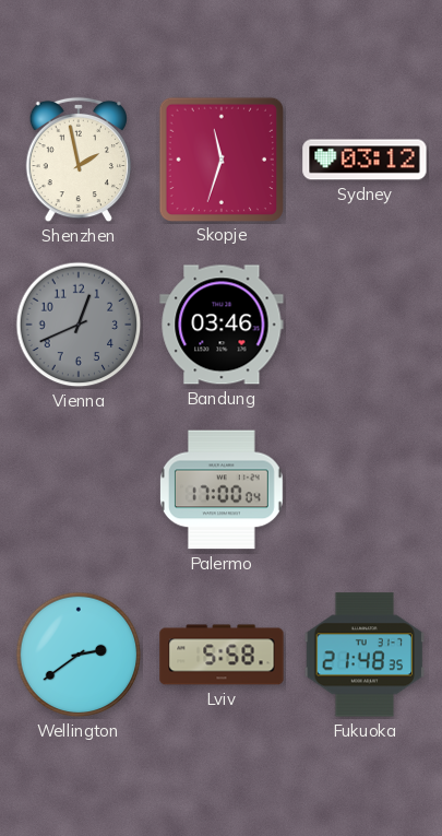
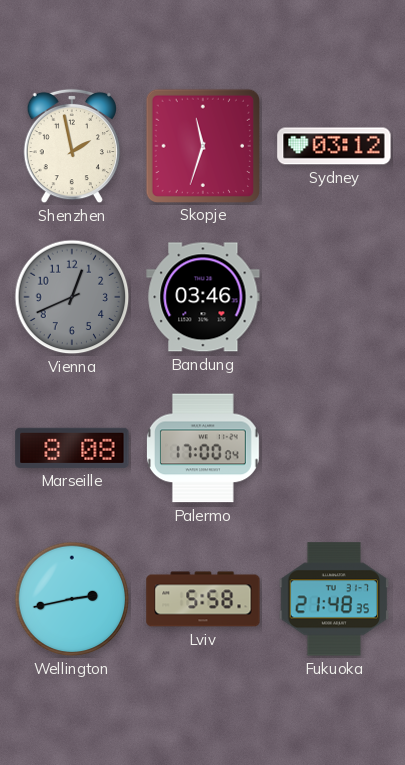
Marseille: none -> 8:08
Wellington: 2:39 -> 2:43
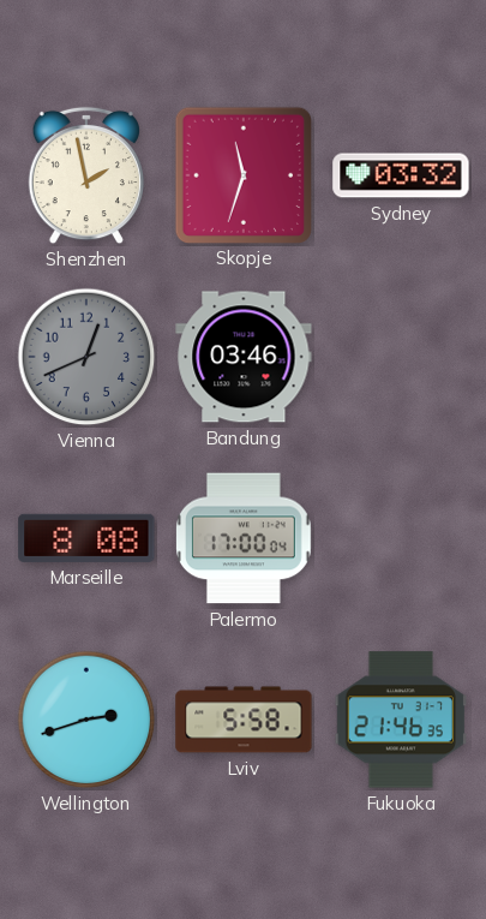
Sydney: 03:12 -> 03:32
Wellington: 2:43 -> 2:42
Fukuoka: 21:48 -> 21:46
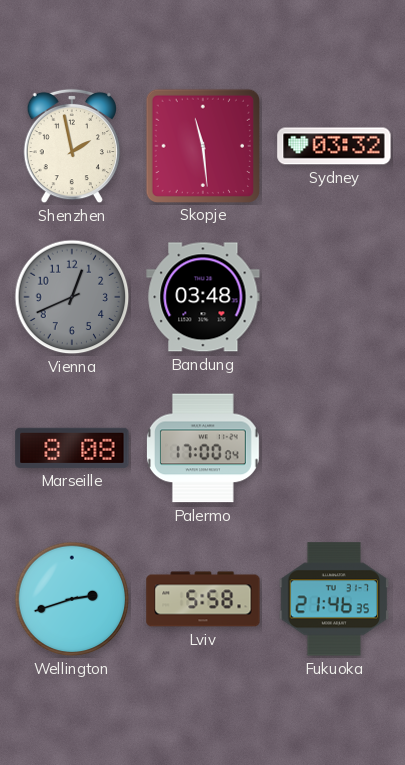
Skopje: 11:33 -> 11:29
Bandung: 03:46 -> 03:48
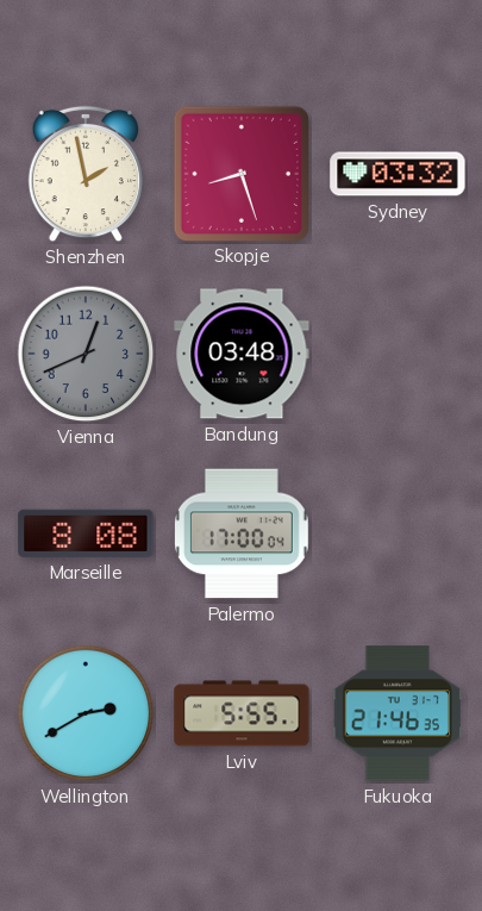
Skopje: 11:29 -> 8:27
Wellington: 2:42 -> 2:40
Lviv: 5:58 -> 5:55
